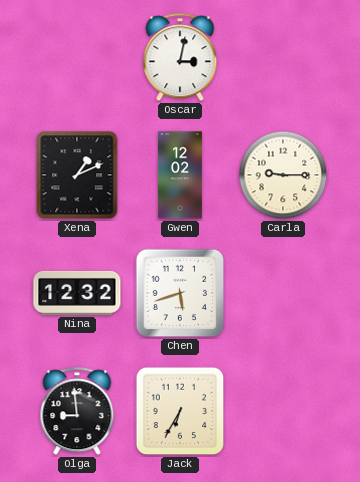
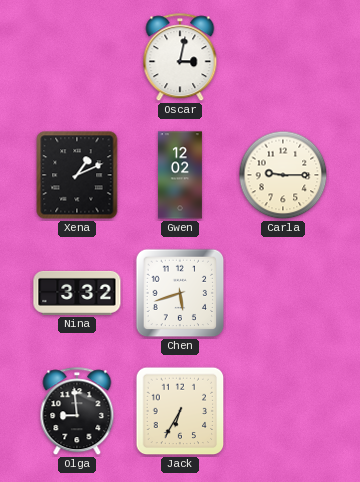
Nina: 12:32 -> 3:32
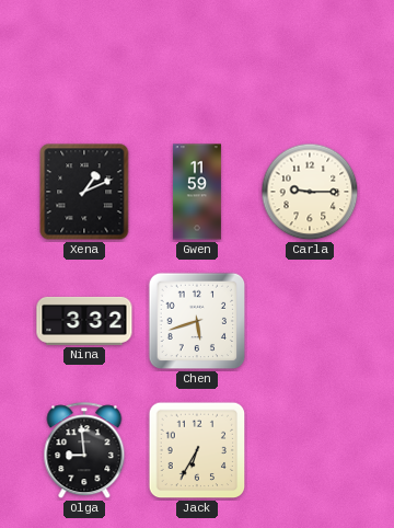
Oscar: 3:02 -> none
Gwen: 12:02 -> 11:59
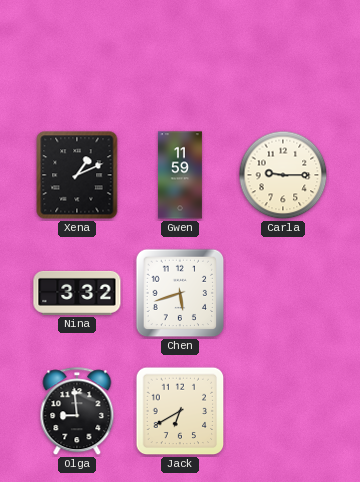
Jack: 6:35 -> 6:40
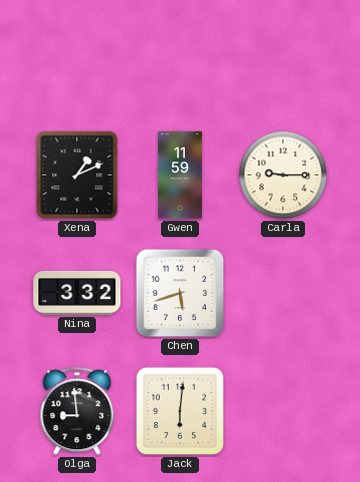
Jack: 6:40 -> 6:01
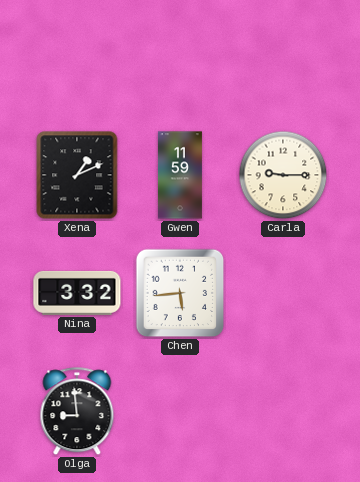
Chen: 5:42 -> 5:44
Jack: 6:01 -> none
